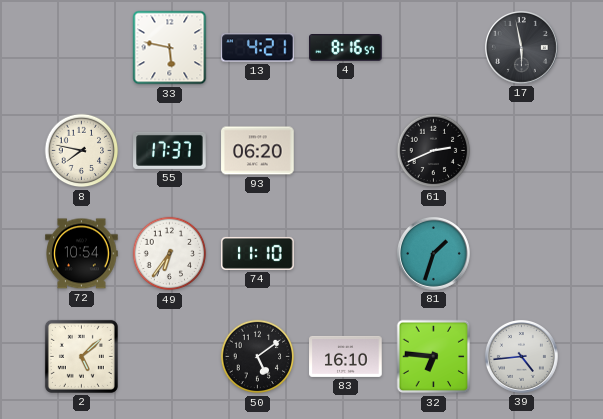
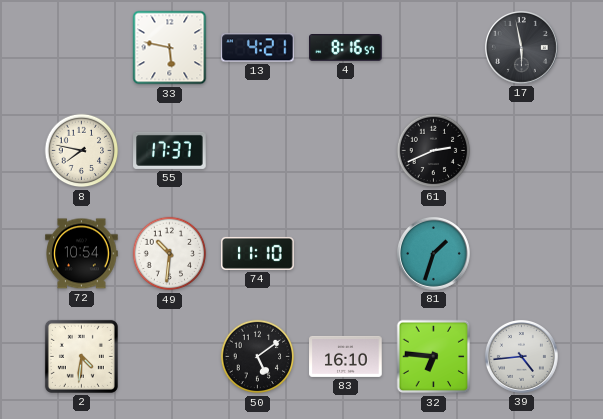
93: 06:20 -> none
49: 6:36 -> 10:31
2: 5:08 -> 4:31
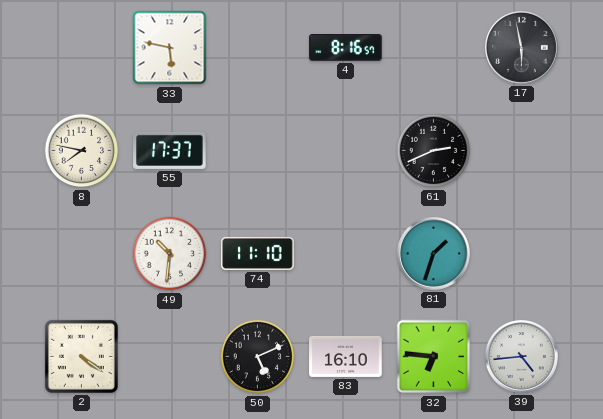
13: 4:21 -> none
72: 10:54 -> none
2: 4:31 -> 4:21
50: 5:09 -> 5:11
